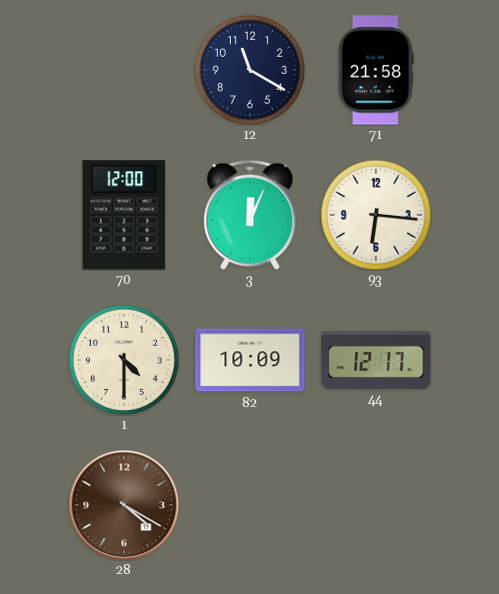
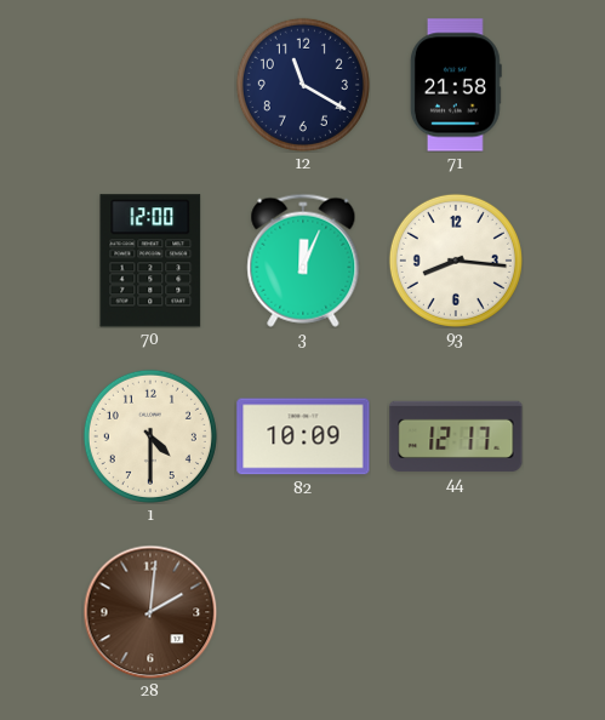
93: 6:16 -> 8:16
28: 4:20 -> 2:01
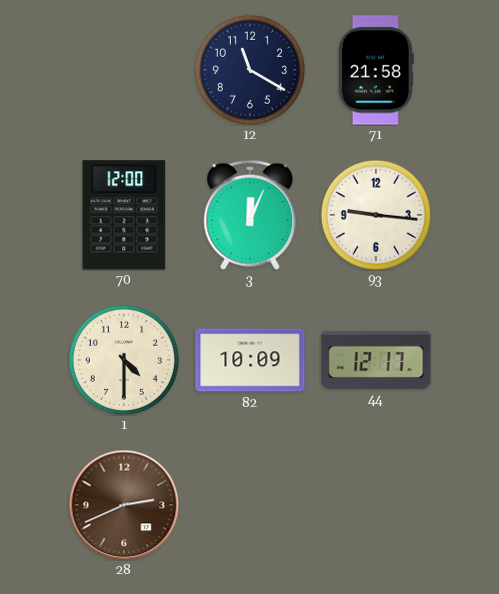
93: 8:16 -> 9:16
28: 2:01 -> 2:41
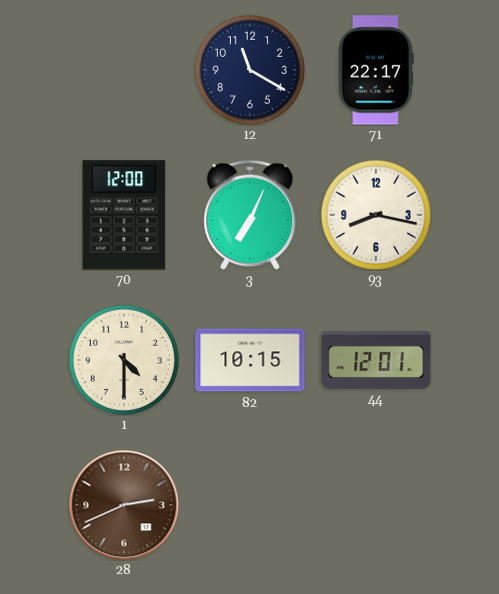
71: 21:58 -> 22:17
3: 12:04 -> 7:04
93: 9:16 -> 8:17
82: 10:09 -> 10:15
44: 12:17 -> 12:01
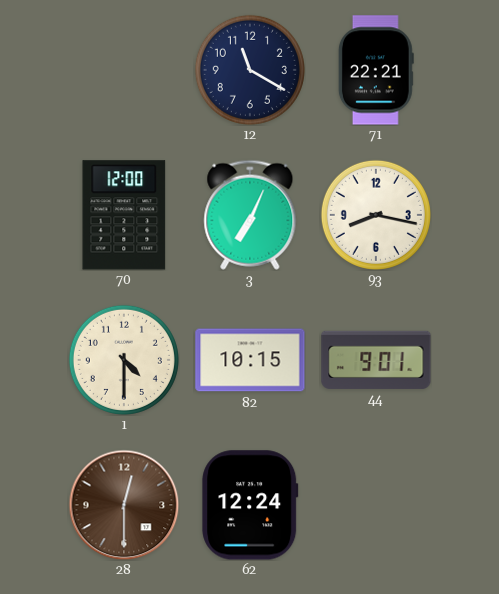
71: 22:17 -> 22:21
44: 12:01 -> 9:01
28: 2:41 -> 12:30
62: none -> 12:24
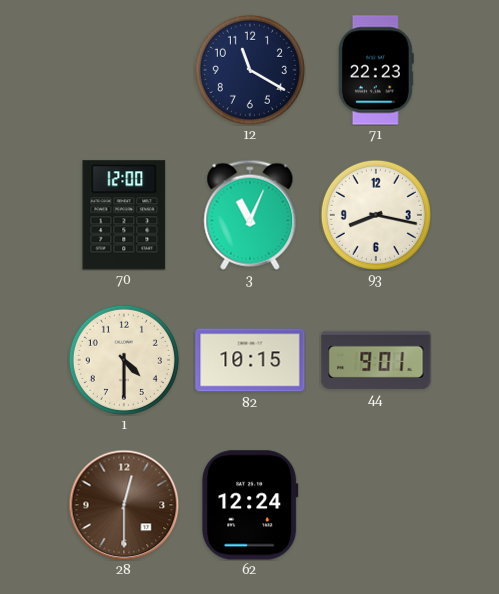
71: 22:21 -> 22:23
3: 7:04 -> 11:04
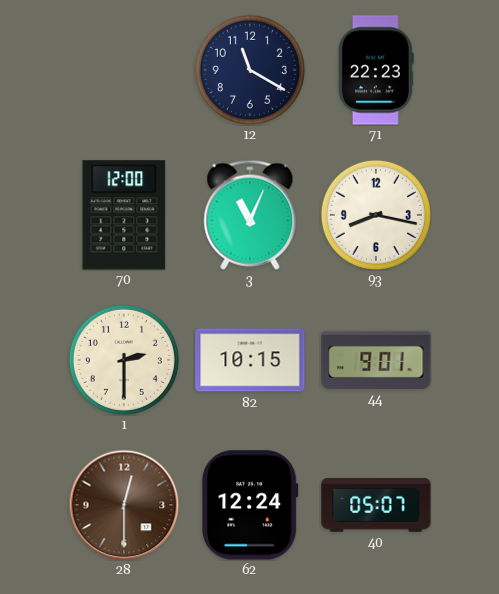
1: 4:30 -> 2:30
40: none -> 05:07
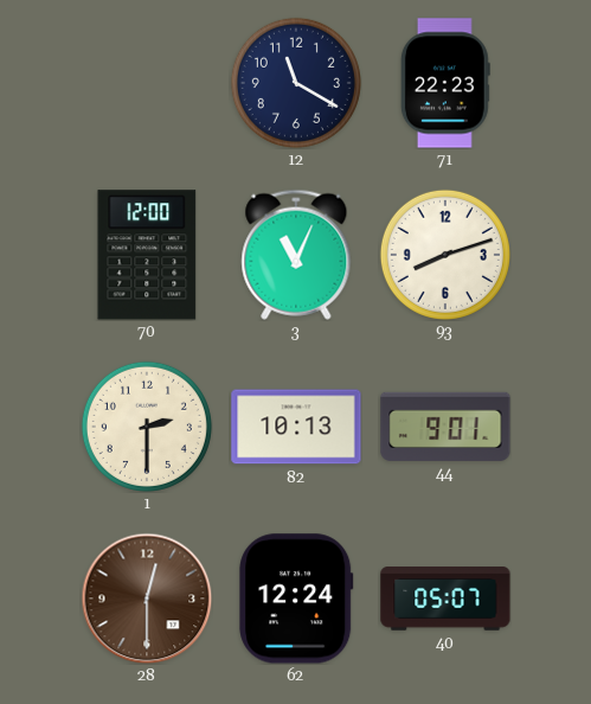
93: 8:17 -> 8:12
82: 10:15 -> 10:13
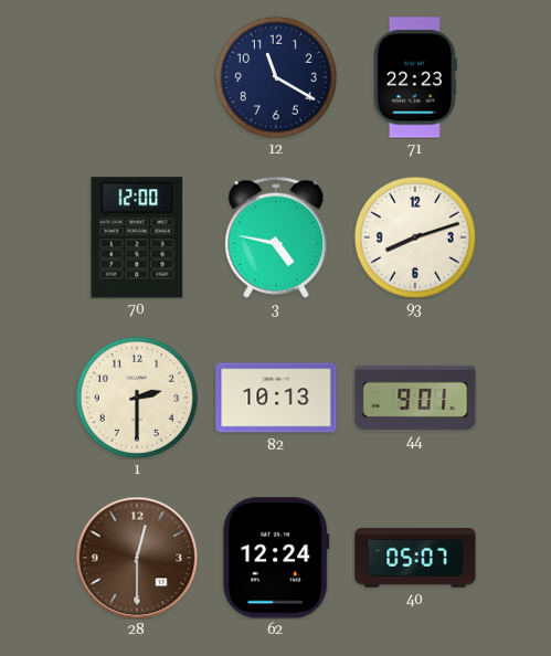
3: 11:04 -> 4:47
